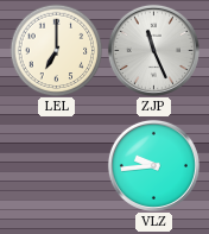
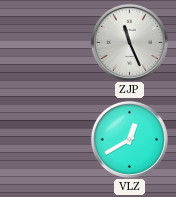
LEL: 7:00 -> none
VLZ: 9:44 -> 12:40
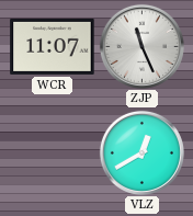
WCR: none -> 11:07
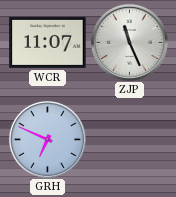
GRH: none -> 6:49
VLZ: 12:40 -> none
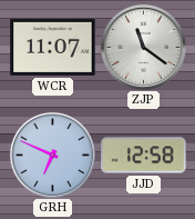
ZJP: 11:26 -> 11:21
JJD: none -> 12:58
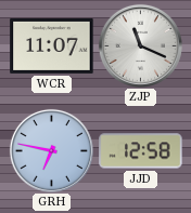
ZJP: 11:21 -> 11:19
GRH: 6:49 -> 6:47
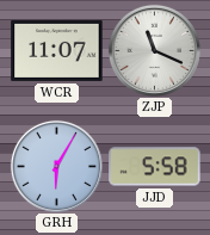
GRH: 6:47 -> 6:05
JJD: 12:58 -> 5:58
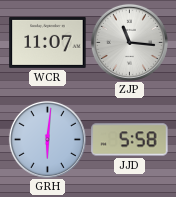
ZJP: 11:19 -> 11:16
GRH: 6:05 -> 6:01
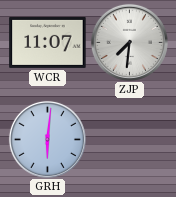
ZJP: 11:16 -> 7:31
JJD: 5:58 -> none
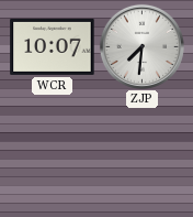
WCR: 11:07 -> 10:07
GRH: 6:01 -> none
